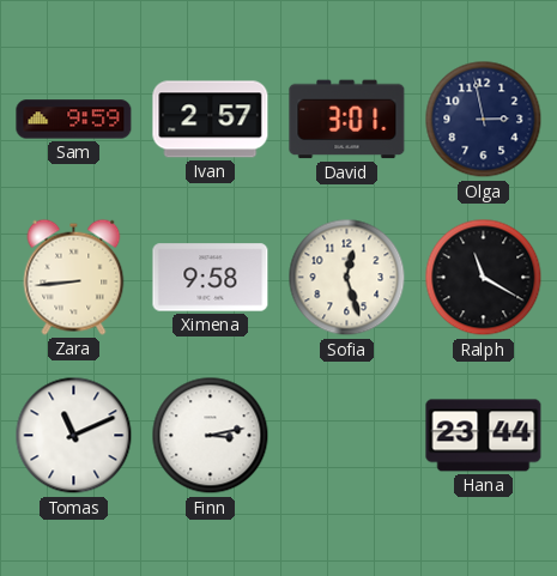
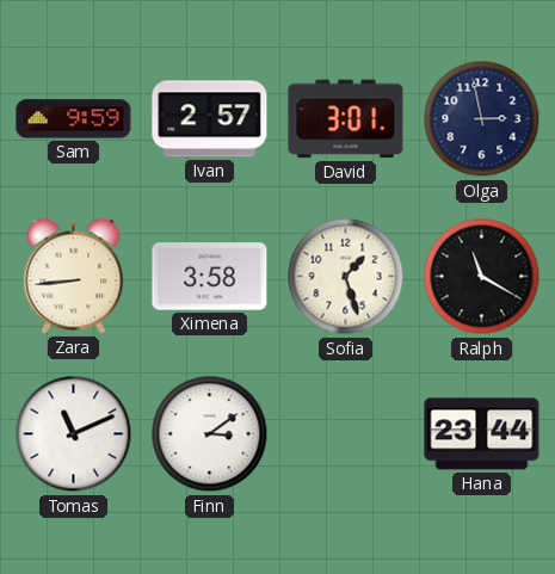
Ximena: 9:58 -> 3:58
Sofia: 12:27 -> 1:27
Finn: 3:13 -> 3:09
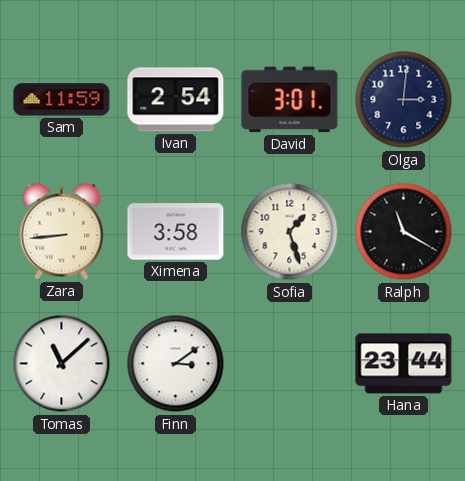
Sam: 9:59 -> 11:59
Ivan: 2:57 -> 2:54
Olga: 2:58 -> 3:01
Tomas: 11:11 -> 11:08
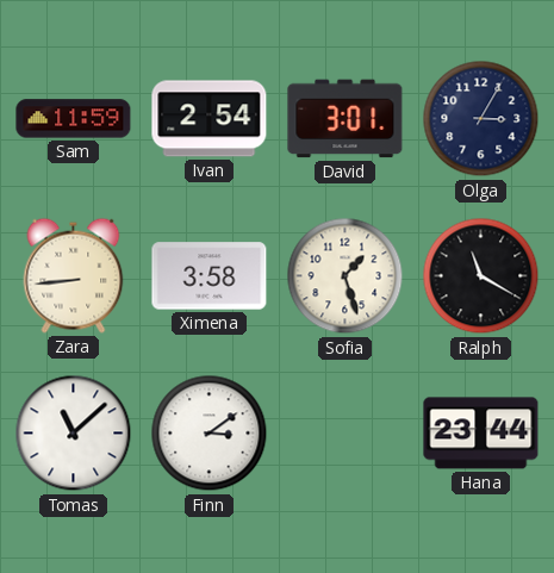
Olga: 3:01 -> 3:05
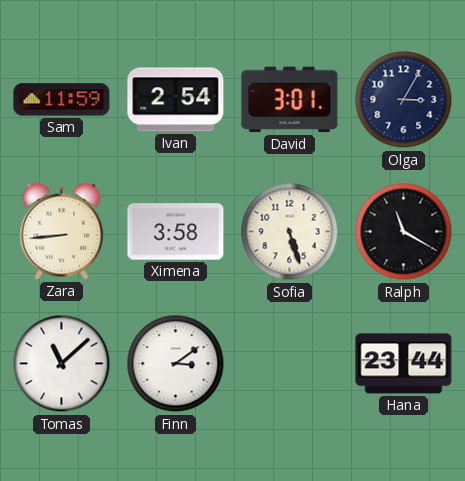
Sofia: 1:27 -> 5:27
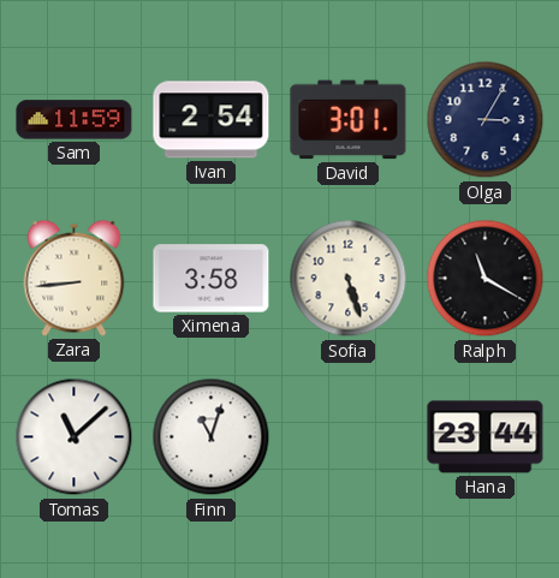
Finn: 3:09 -> 11:03
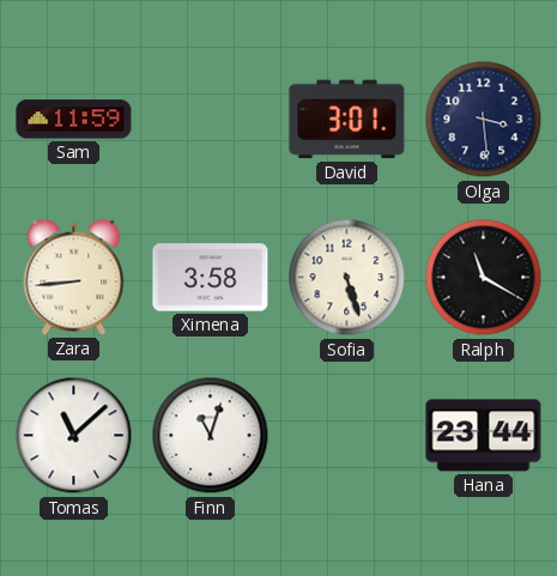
Ivan: 2:54 -> none
Olga: 3:05 -> 3:29
